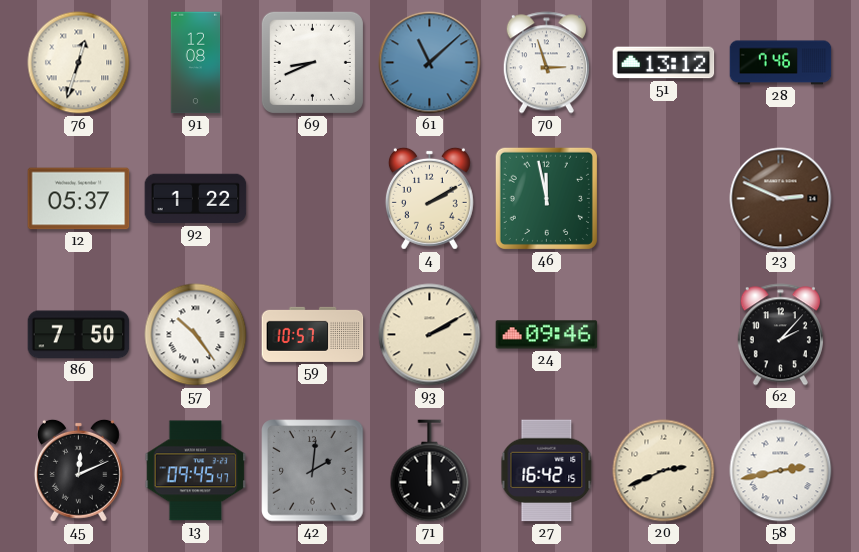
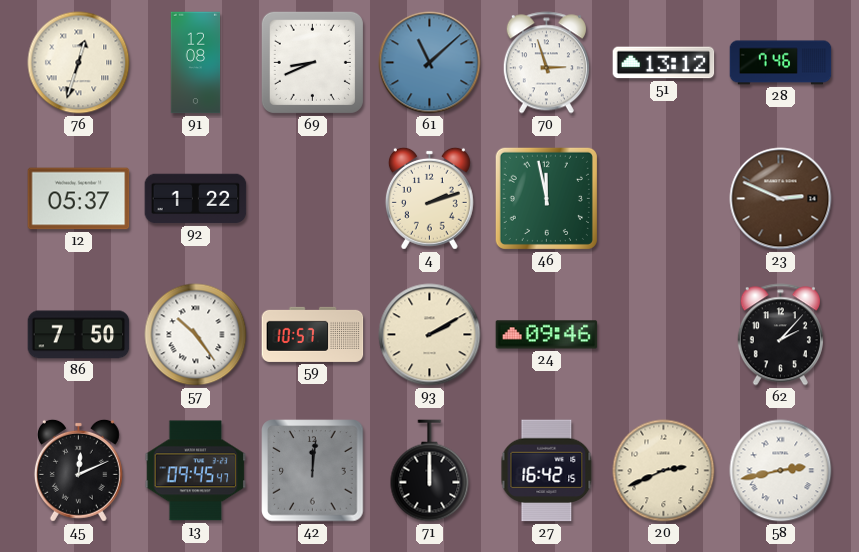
4: 2:10 -> 2:12
42: 2:01 -> 12:01
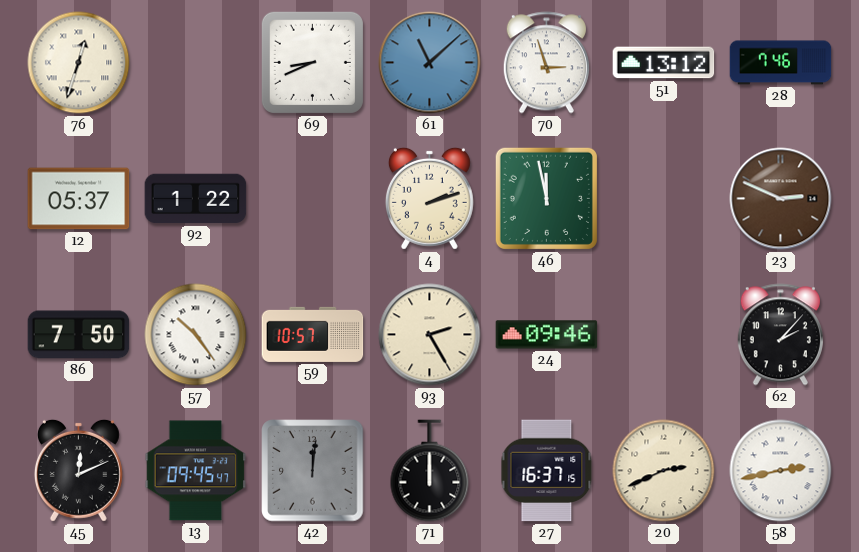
91: 12:08 -> none
93: 2:10 -> 2:25
27: 16:42 -> 16:37
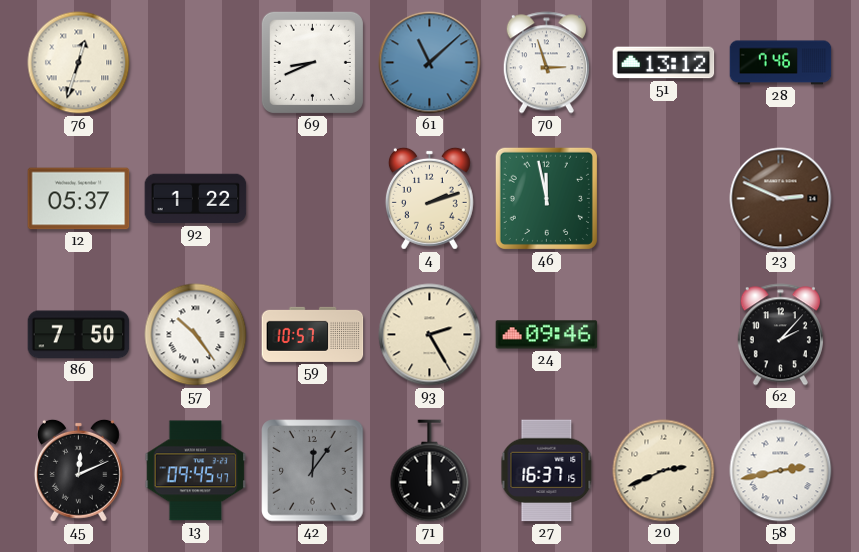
42: 12:01 -> 12:06
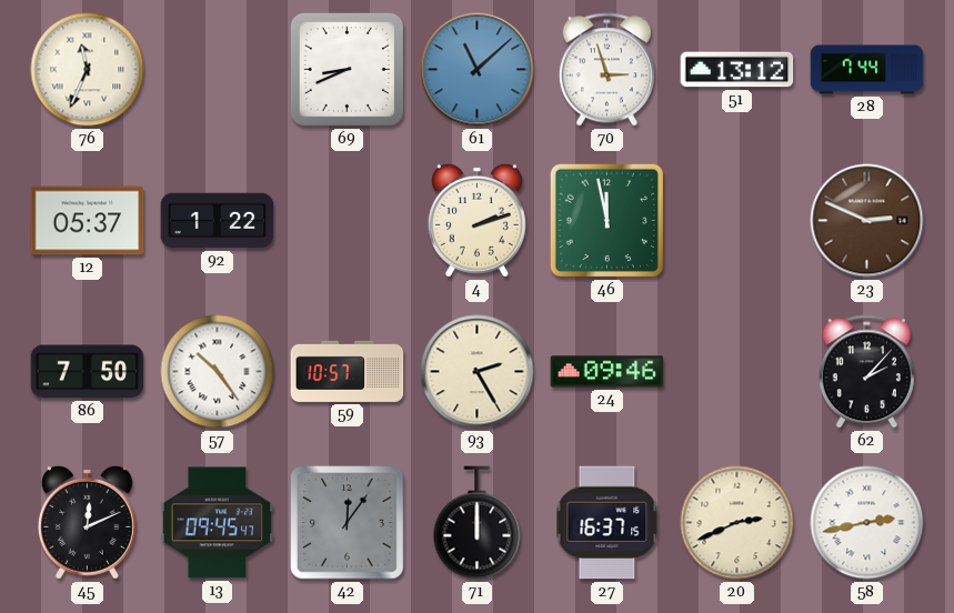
76: 12:33 -> 11:34
28: 7:46 -> 7:44
